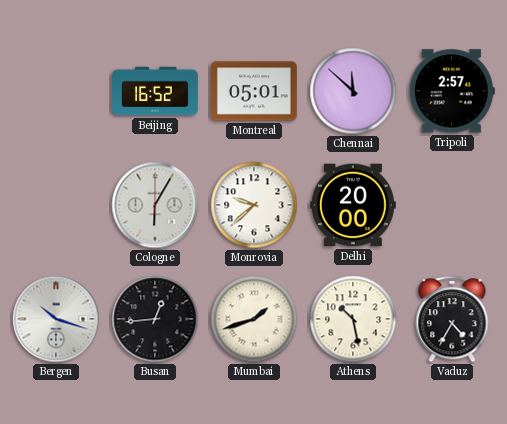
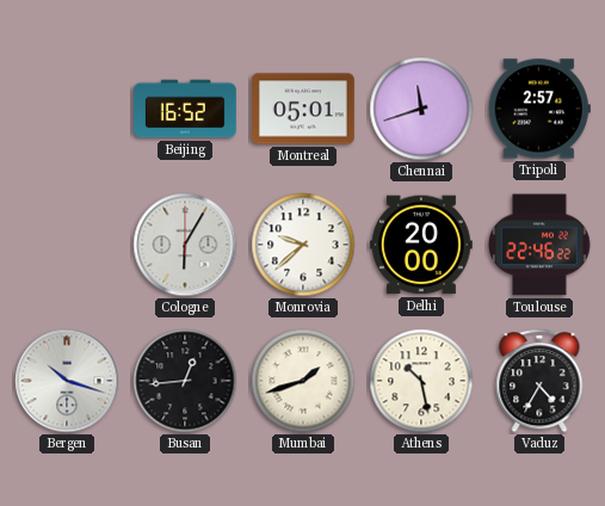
Chennai: 11:52 -> 11:42
Toulouse: none -> 22:46
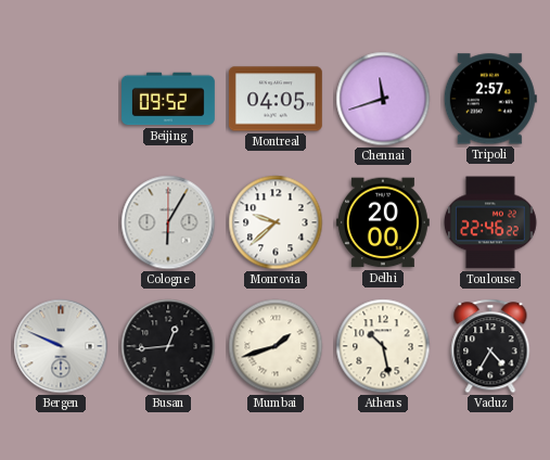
Beijing: 16:52 -> 09:52
Montreal: 05:01 -> 04:05
Bergen: 10:18 -> 9:49
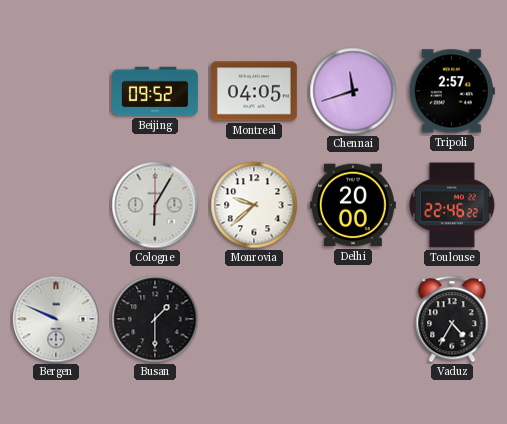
Busan: 12:44 -> 1:30
Mumbai: 1:42 -> none
Athens: 10:28 -> none
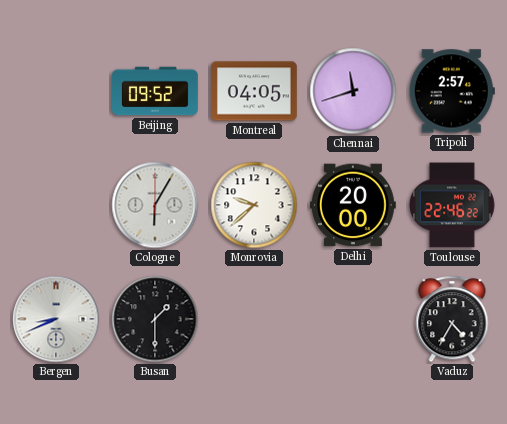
Bergen: 9:49 -> 8:41
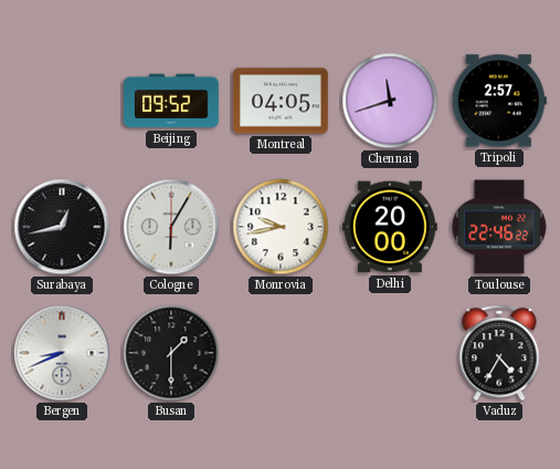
Surabaya: none -> 12:43
Monrovia: 9:38 -> 9:43
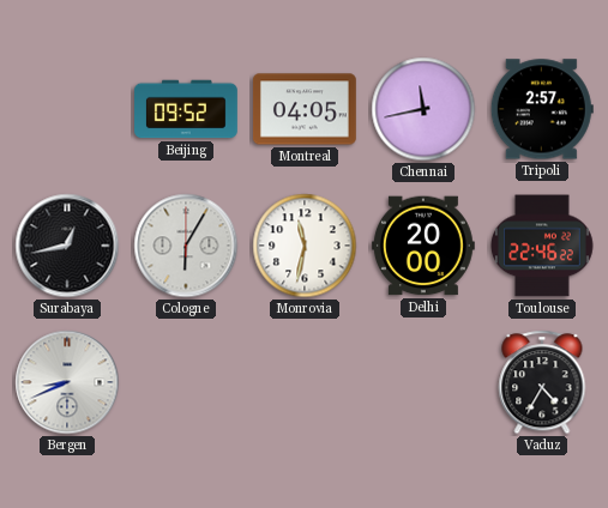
Chennai: 11:42 -> 11:43
Monrovia: 9:43 -> 11:32
Busan: 1:30 -> none
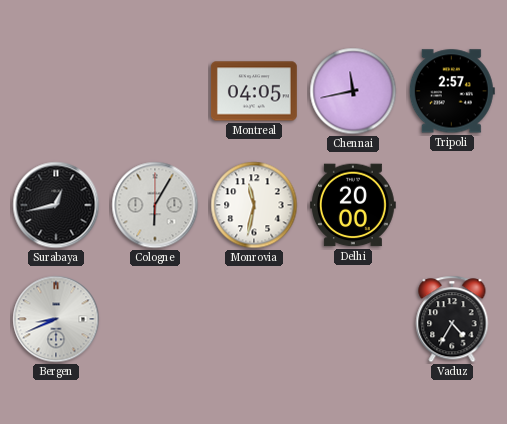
Beijing: 09:52 -> none
Toulouse: 22:46 -> none
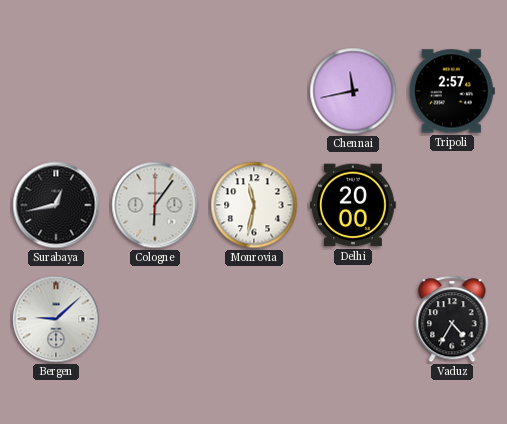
Montreal: 04:05 -> none
Cologne: 6:05 -> 6:06
Bergen: 8:41 -> 9:08
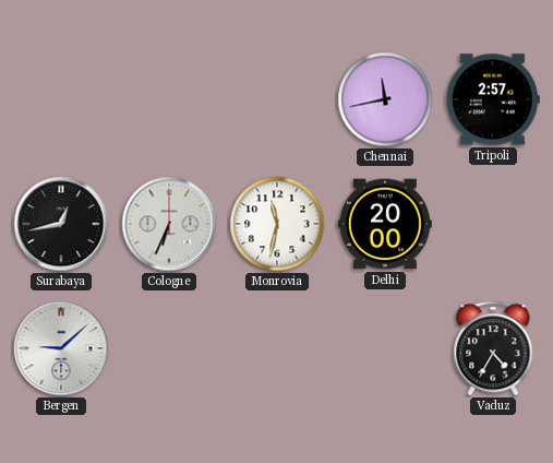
Cologne: 6:06 -> 6:34
